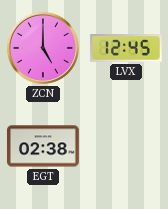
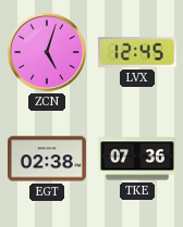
ZCN: 5:00 -> 5:03
TKE: none -> 07:36
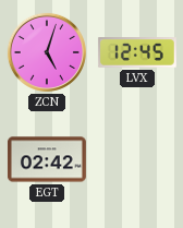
EGT: 02:38 -> 02:42
TKE: 07:36 -> none
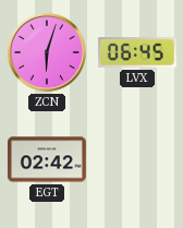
ZCN: 5:03 -> 6:03
LVX: 12:45 -> 06:45
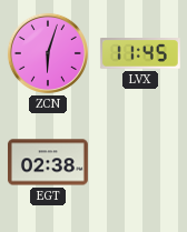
LVX: 06:45 -> 11:45
EGT: 02:42 -> 02:38
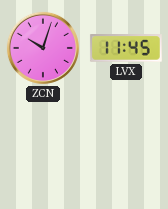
ZCN: 6:03 -> 10:03
EGT: 02:38 -> none
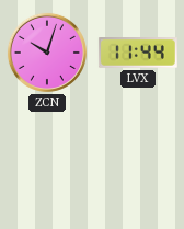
LVX: 11:45 -> 11:44
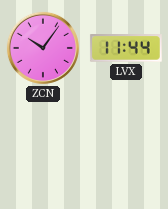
ZCN: 10:03 -> 10:06
